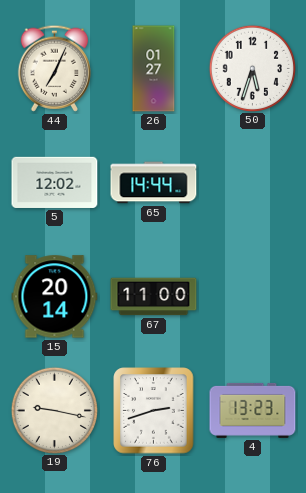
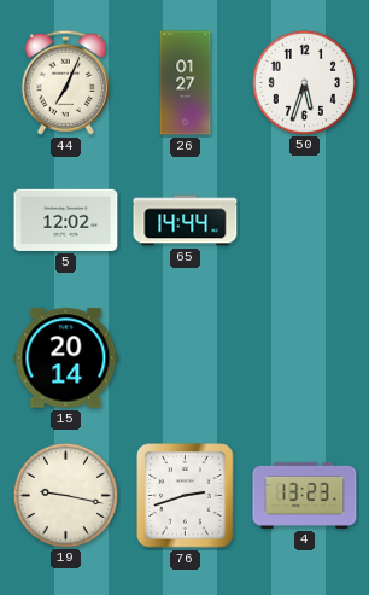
67: 11:00 -> none
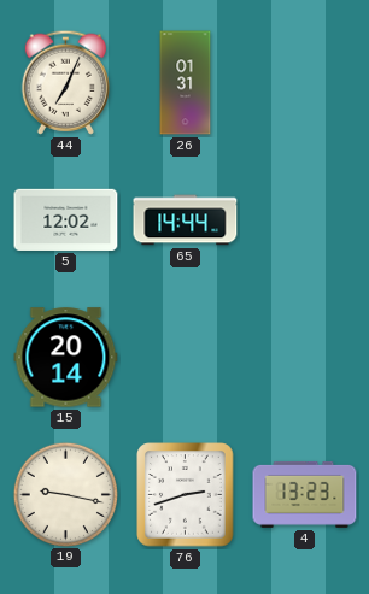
26: 01:27 -> 01:31
50: 5:33 -> none
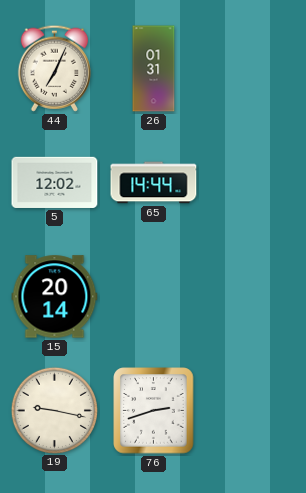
4: 13:23 -> none
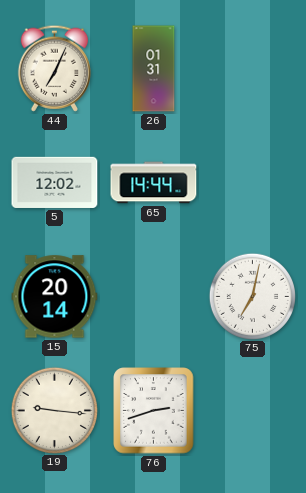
75: none -> 7:02
19: 9:17 -> 9:16
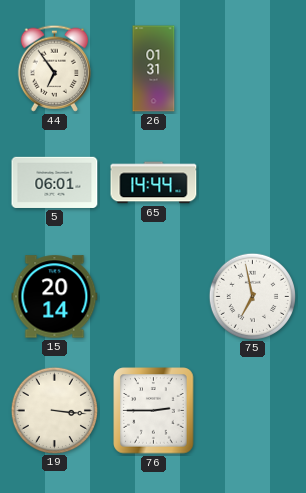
44: 7:04 -> 6:54
5: 12:02 -> 06:01
75: 7:02 -> 6:58
19: 9:16 -> 3:16
76: 2:42 -> 2:45
